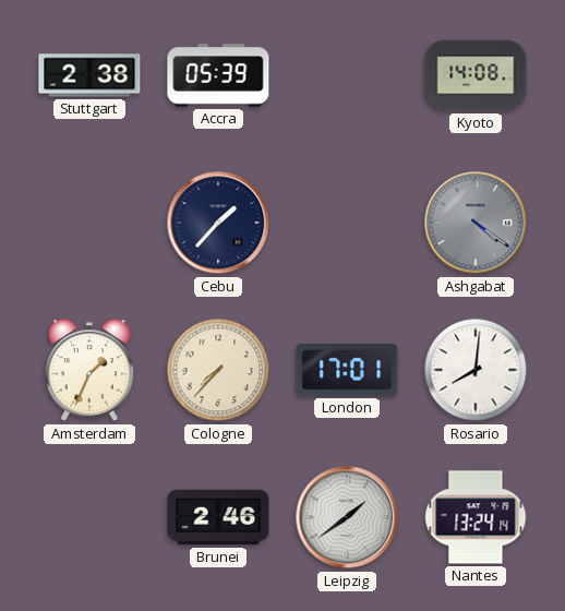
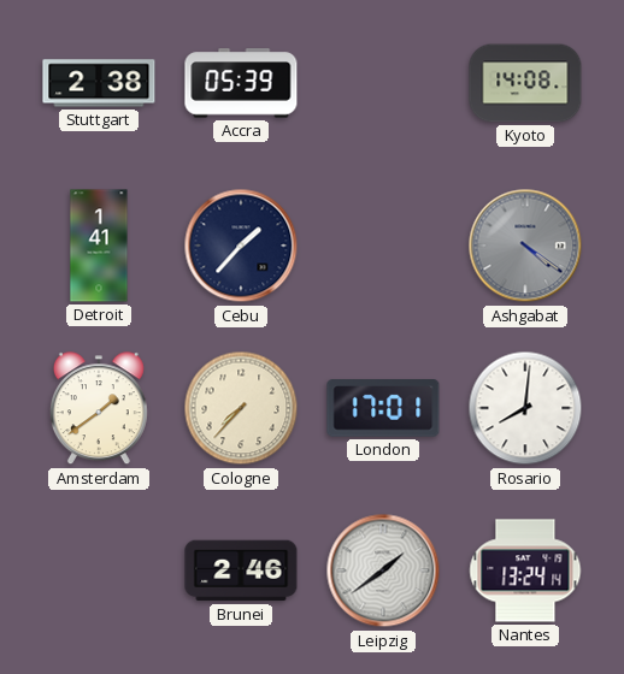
Detroit: none -> 1:41
Amsterdam: 1:34 -> 1:39
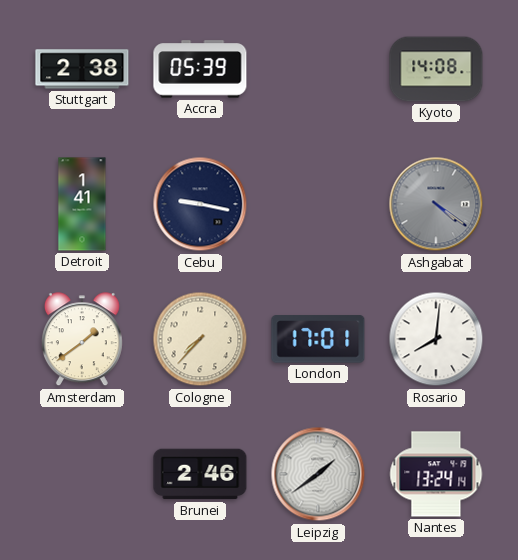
Cebu: 1:37 -> 9:17
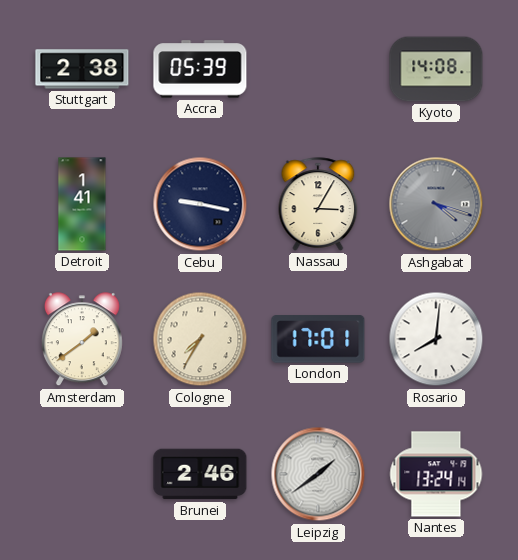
Nassau: none -> 3:05
Ashgabat: 4:21 -> 4:18
Cologne: 7:37 -> 7:35
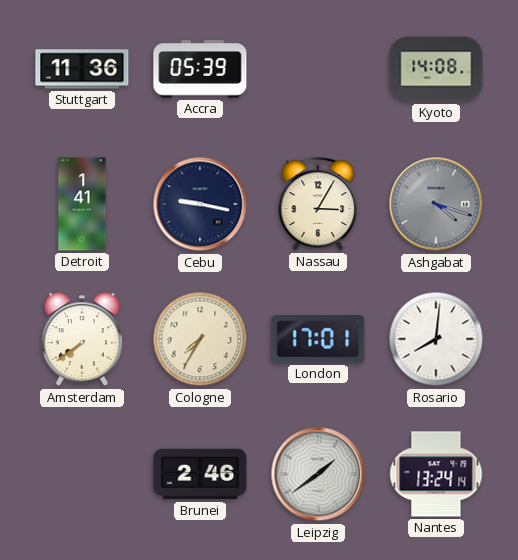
Stuttgart: 2:38 -> 11:36
Amsterdam: 1:39 -> 7:39
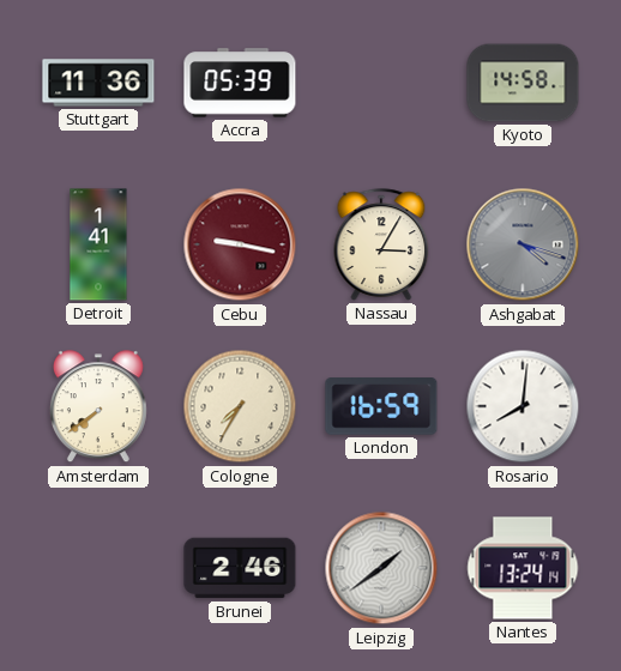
Kyoto: 14:08 -> 14:58
Cebu dial: navy -> burgundy
London: 17:01 -> 16:59
